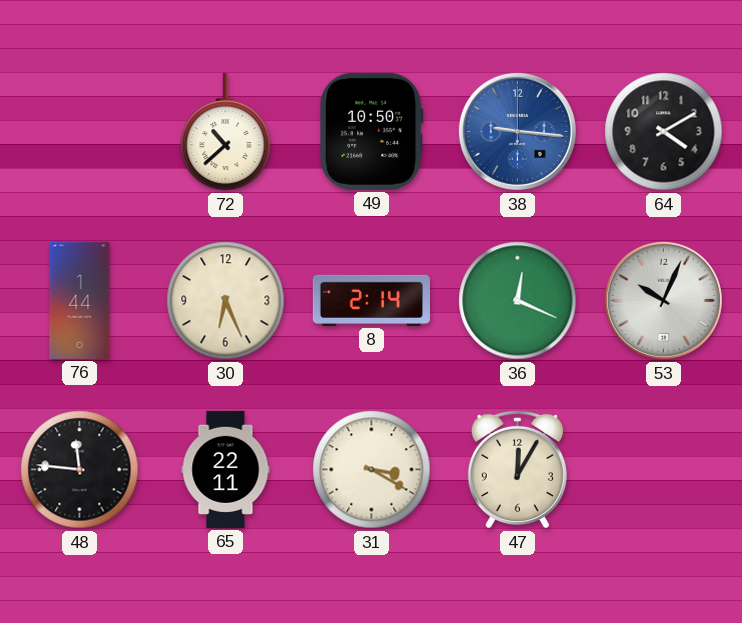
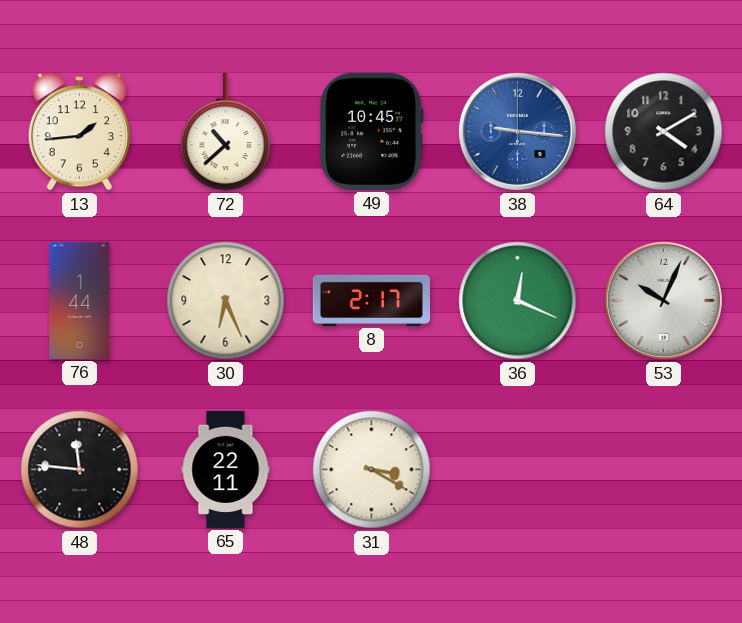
13: none -> 1:44
49: 10:50 -> 10:45
8: 2:14 -> 2:17
47: 12:05 -> none
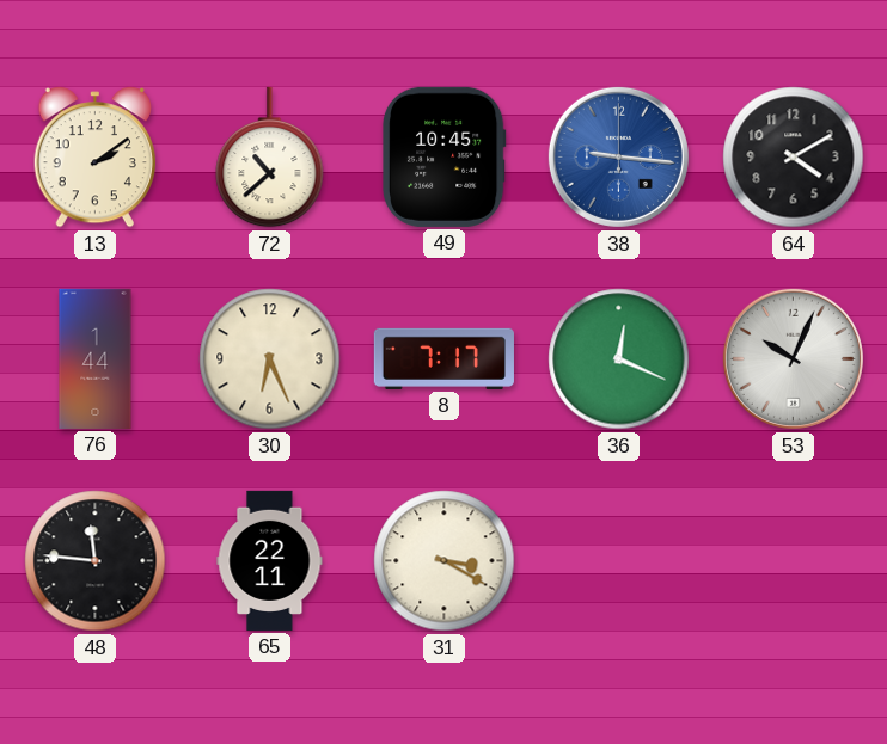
13: 1:44 -> 2:09
8: 2:17 -> 7:17
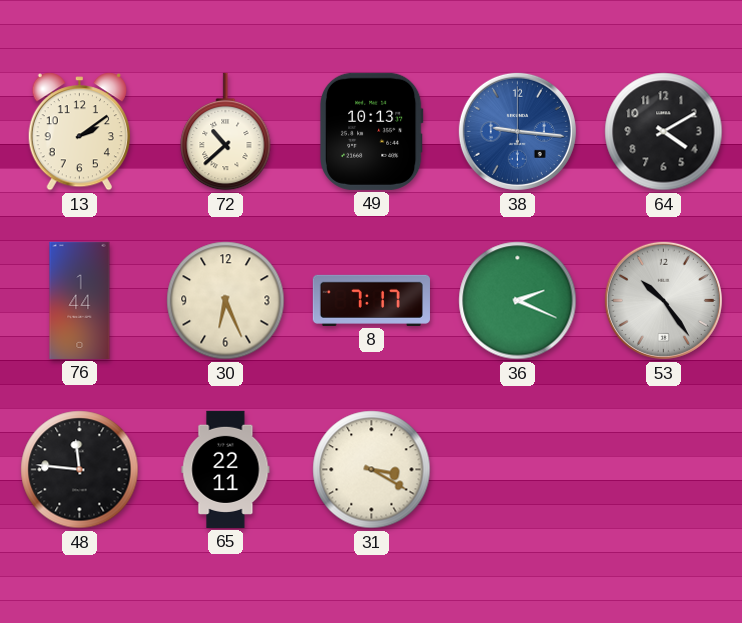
49: 10:45 -> 10:13
36: 12:19 -> 2:19
53: 10:04 -> 10:24
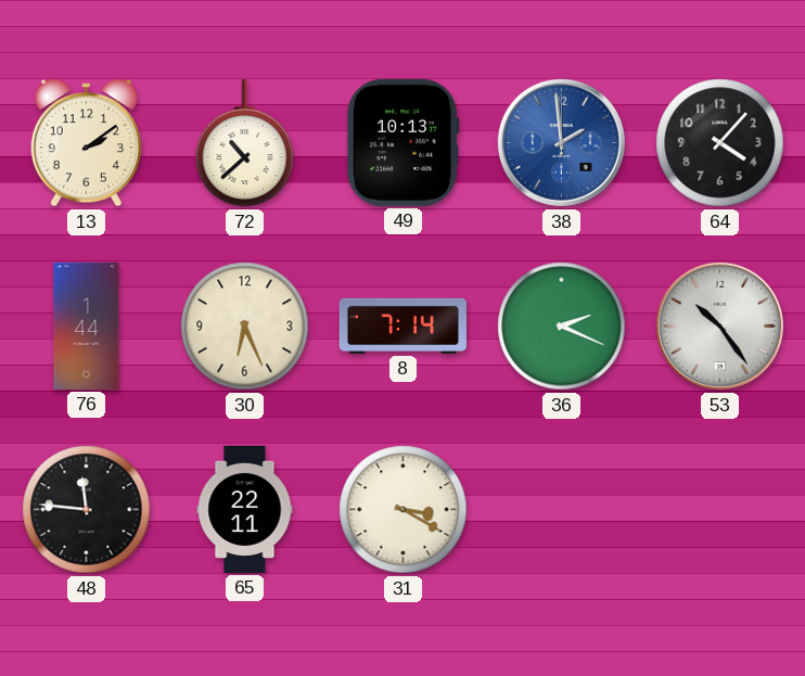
38: 9:16 -> 1:59
64: 4:10 -> 4:07
8: 7:17 -> 7:14
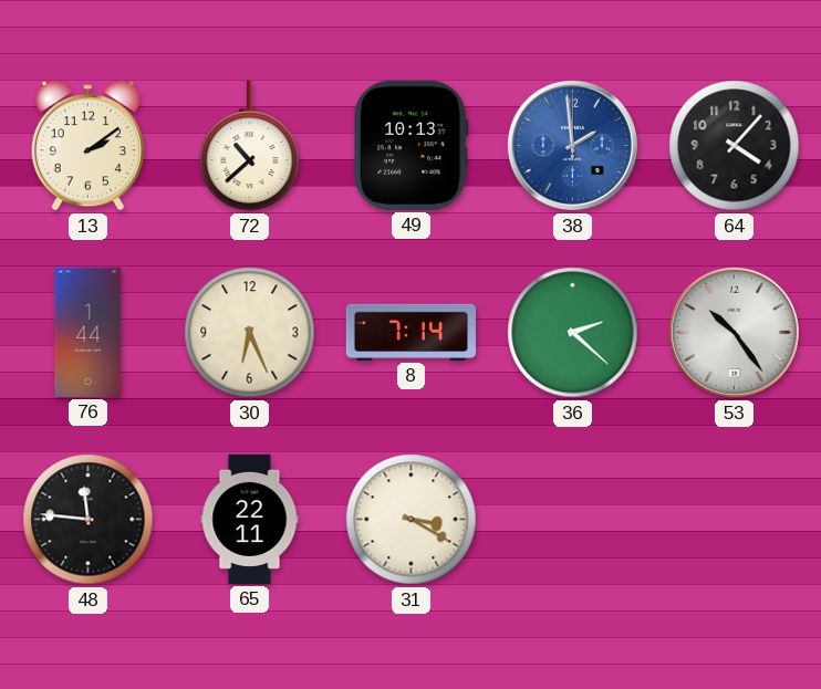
36: 2:19 -> 2:22
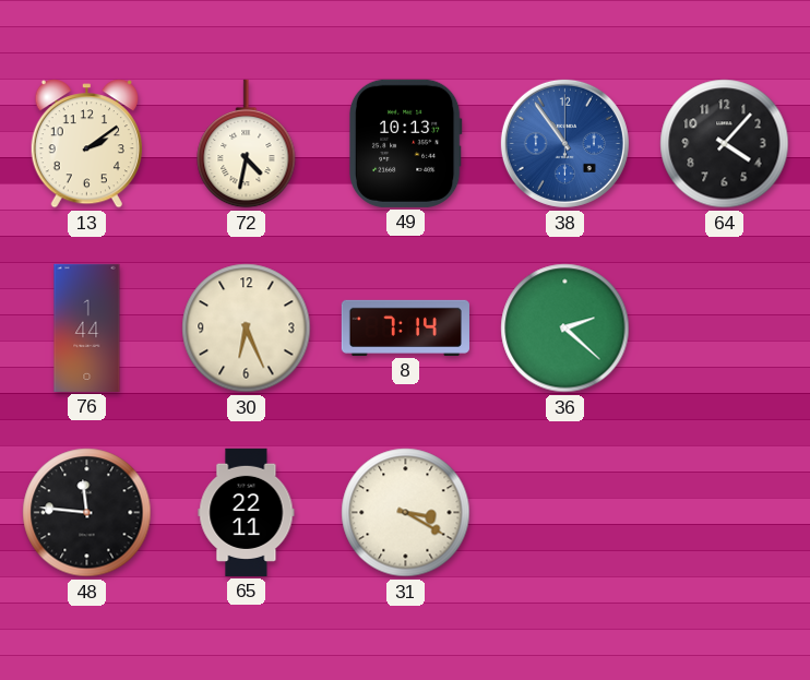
72: 10:38 -> 4:32
38: 1:59 -> 10:54
53: 10:24 -> none
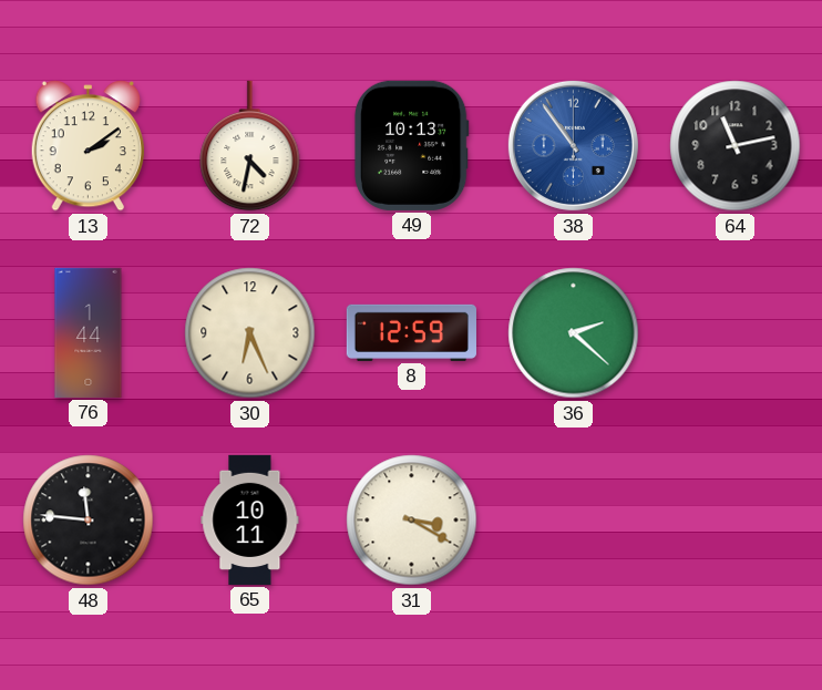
64: 4:07 -> 11:13
8: 7:14 -> 12:59
65: 22:11 -> 10:11
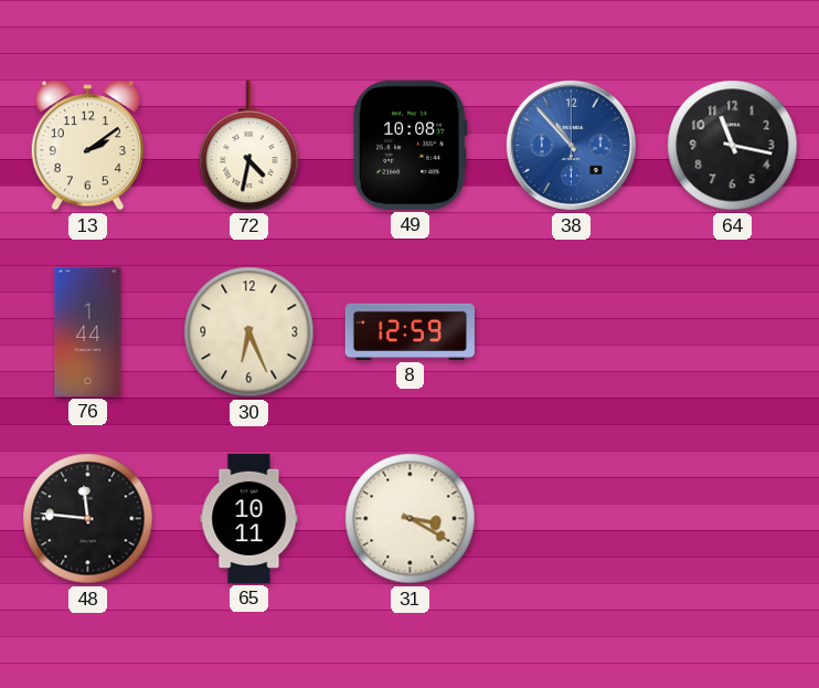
49: 10:13 -> 10:08
38: 10:54 -> 10:53
64: 11:13 -> 11:17
36: 2:22 -> none
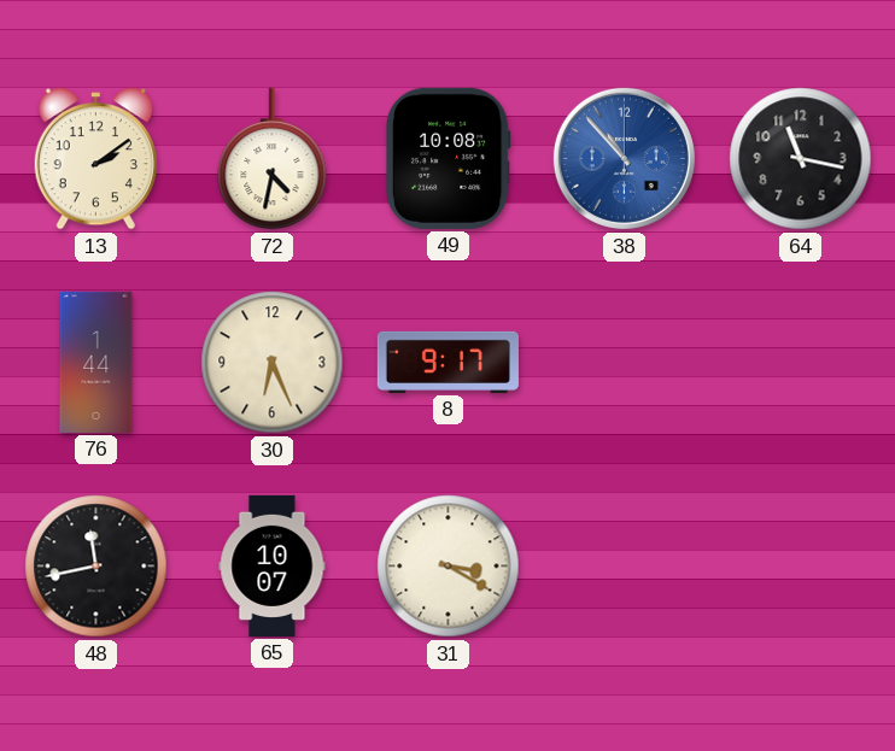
8: 12:59 -> 9:17
48: 11:46 -> 11:43
65: 10:11 -> 10:07
